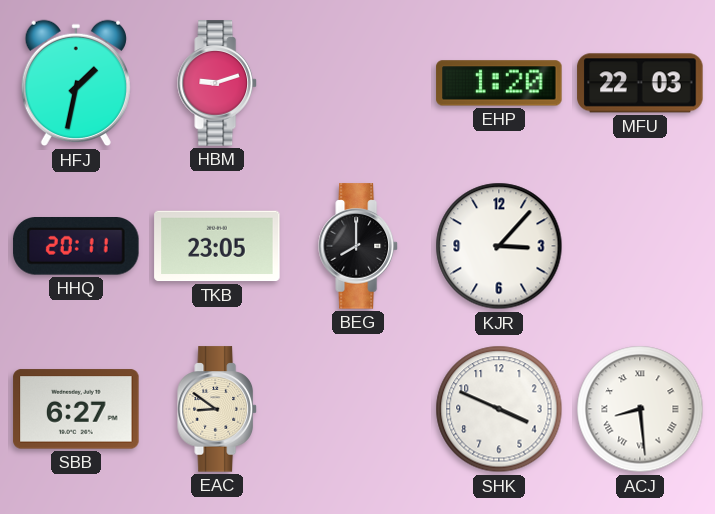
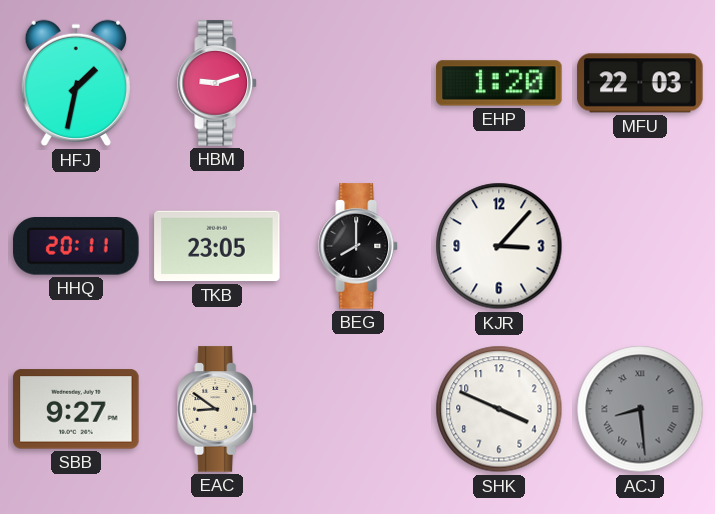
SBB: 6:27 -> 9:27
ACJ dial: white -> grey
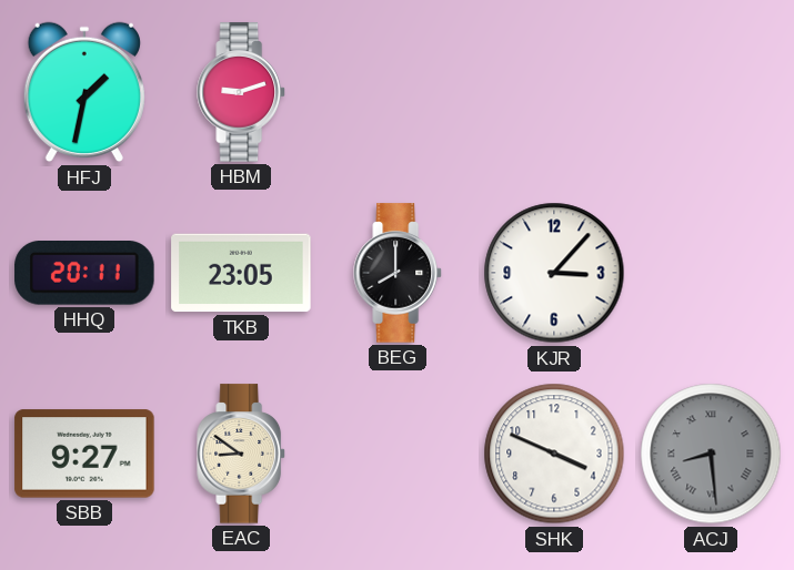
EHP: 1:20 -> none
MFU: 22:03 -> none
